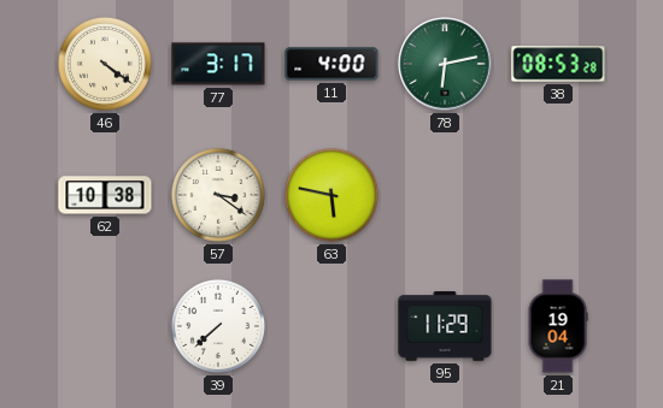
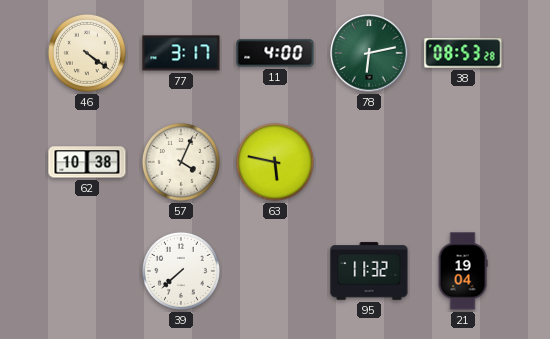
57: 3:21 -> 4:04
95: 11:29 -> 11:32
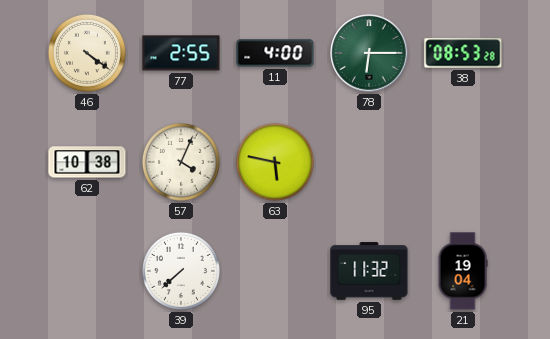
77: 3:17 -> 2:55
78: 6:13 -> 6:15
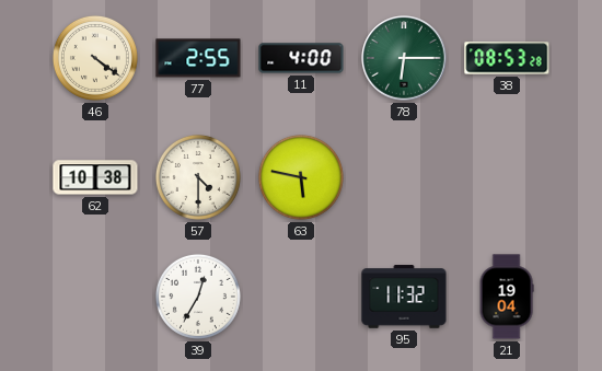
57: 4:04 -> 4:30
39: 7:38 -> 12:35
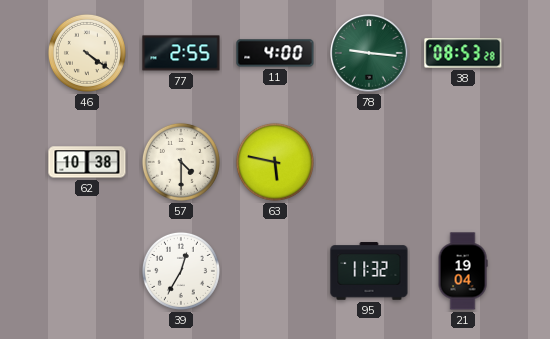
78: 6:15 -> 9:16
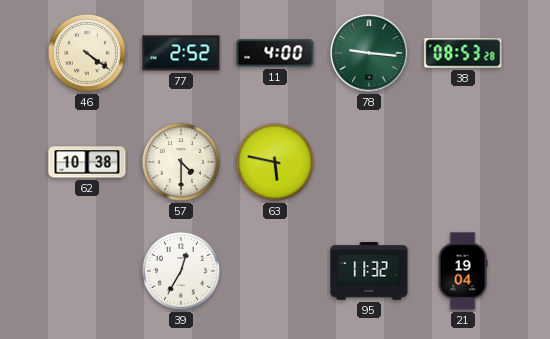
77: 2:55 -> 2:52
